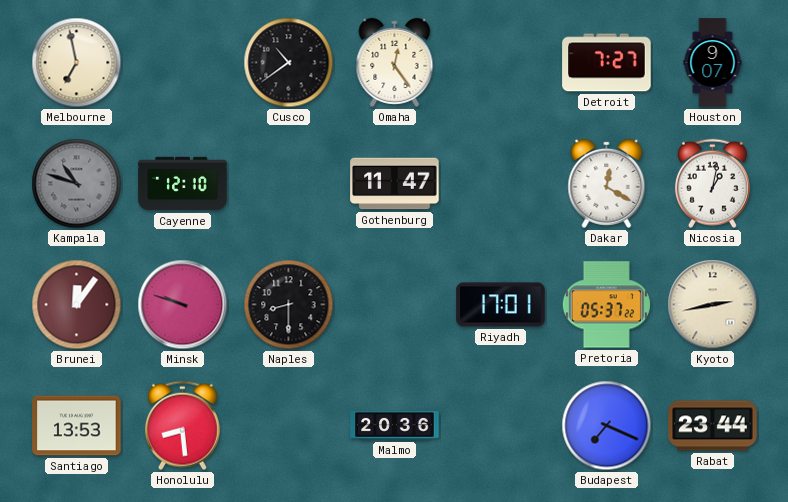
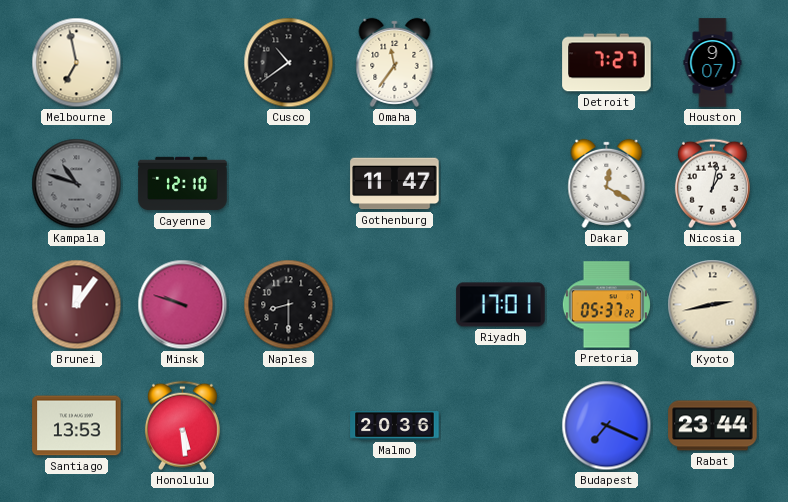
Omaha: 12:24 -> 11:36
Honolulu: 8:29 -> 5:29
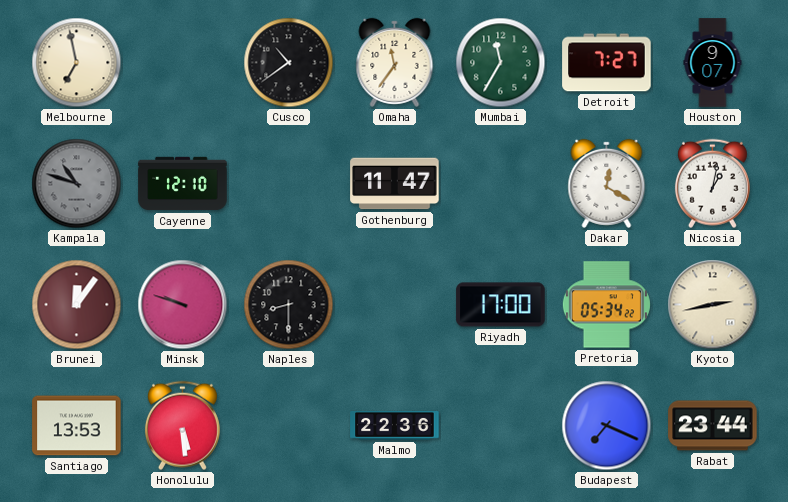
Mumbai: none -> 11:35
Riyadh: 17:01 -> 17:00
Pretoria: 05:37 -> 05:34
Malmo: 20:36 -> 22:36
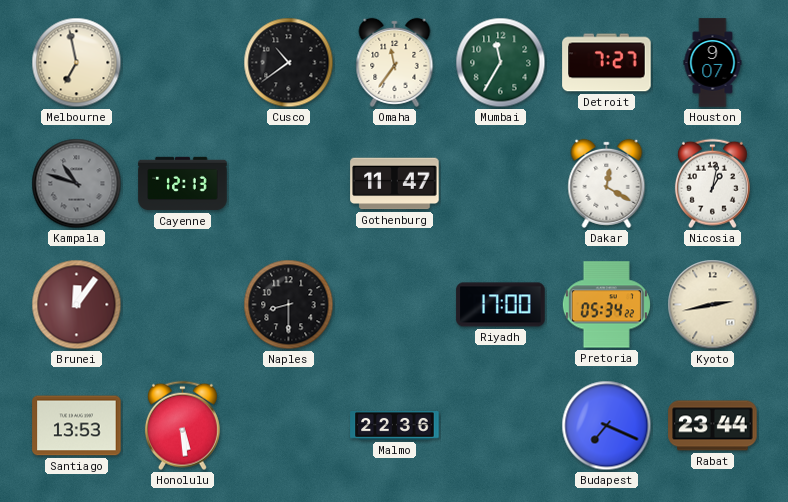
Cayenne: 12:10 -> 12:13
Minsk: 9:48 -> none
